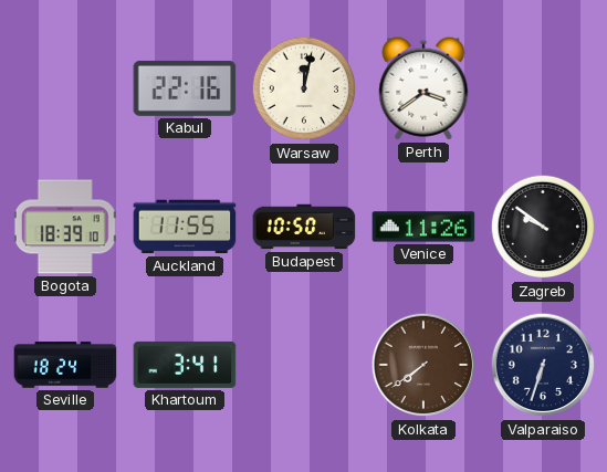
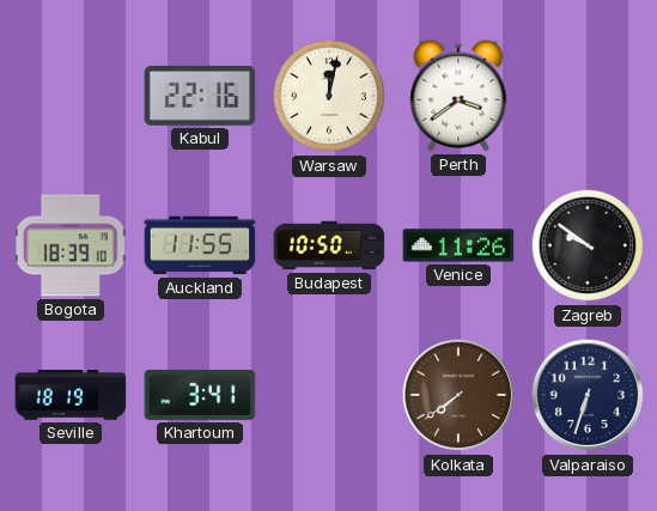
Seville: 18:24 -> 18:19
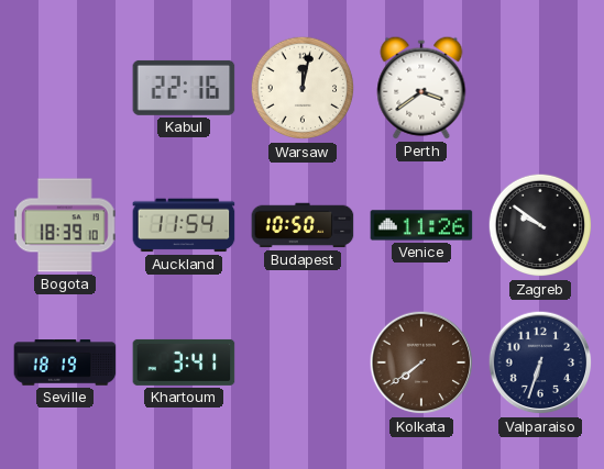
Auckland: 11:55 -> 11:54
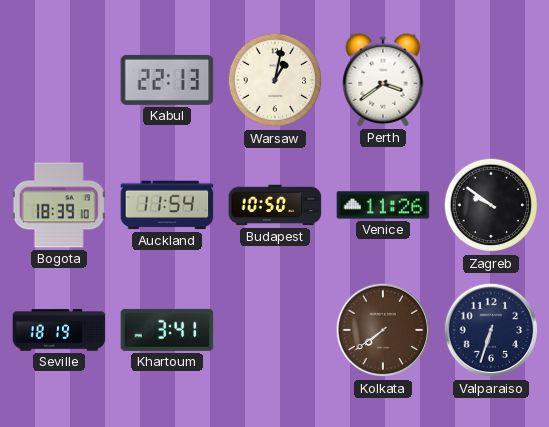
Kabul: 22:16 -> 22:13
Warsaw: 12:02 -> 1:02
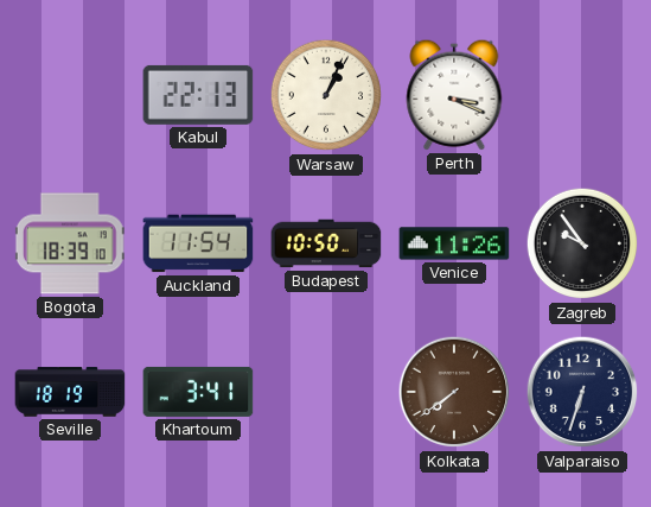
Warsaw: 1:02 -> 1:04
Perth: 3:39 -> 3:19
Zagreb: 9:51 -> 9:54
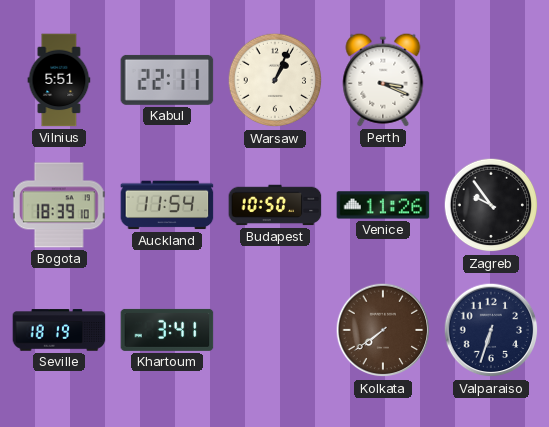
Vilnius: none -> 5:51
Kabul: 22:13 -> 22:11
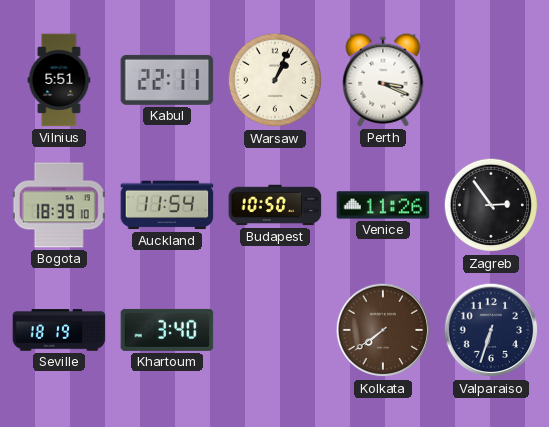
Zagreb: 9:54 -> 2:54
Khartoum: 3:41 -> 3:40
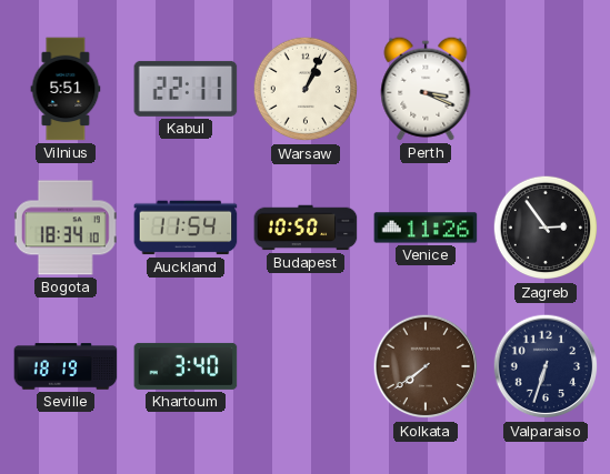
Bogota: 18:39 -> 18:34
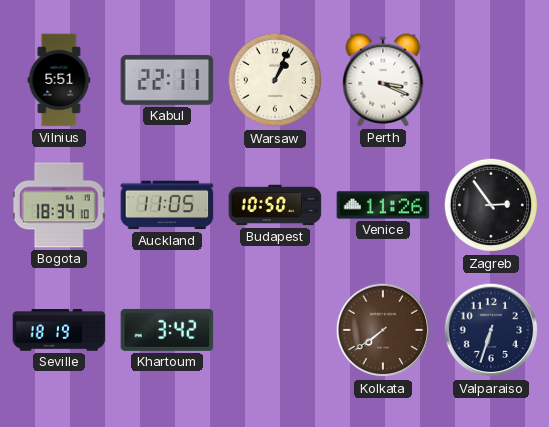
Auckland: 11:54 -> 11:05
Khartoum: 3:40 -> 3:42
